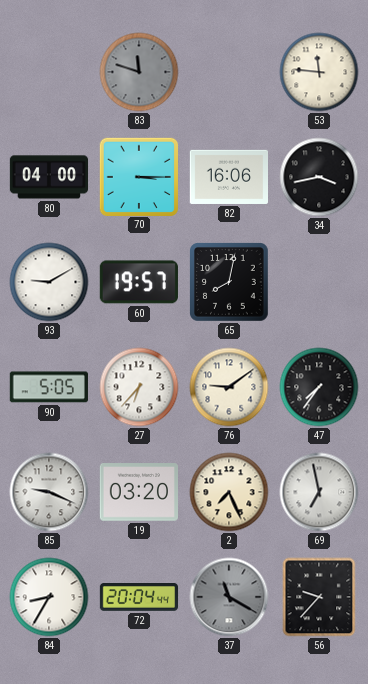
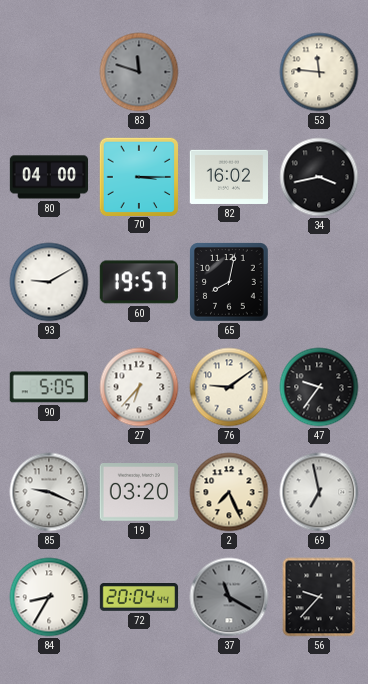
82: 16:06 -> 16:02
47: 7:36 -> 9:36
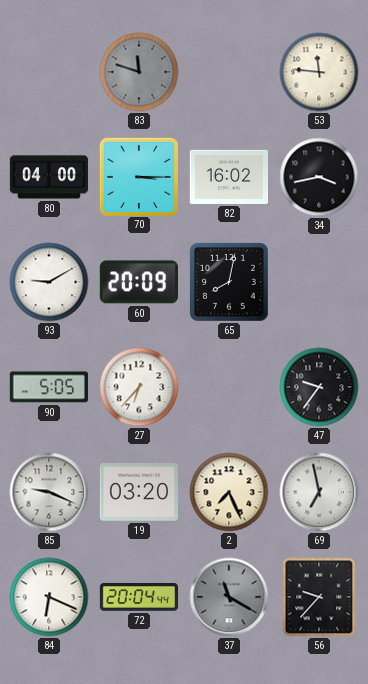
60: 19:57 -> 20:09
76: 9:09 -> none
84: 8:35 -> 6:19
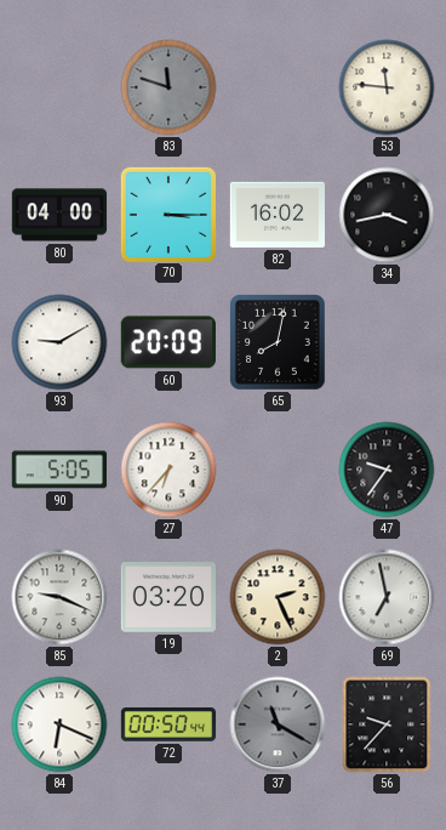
2: 7:26 -> 2:26
72: 20:04 -> 00:50
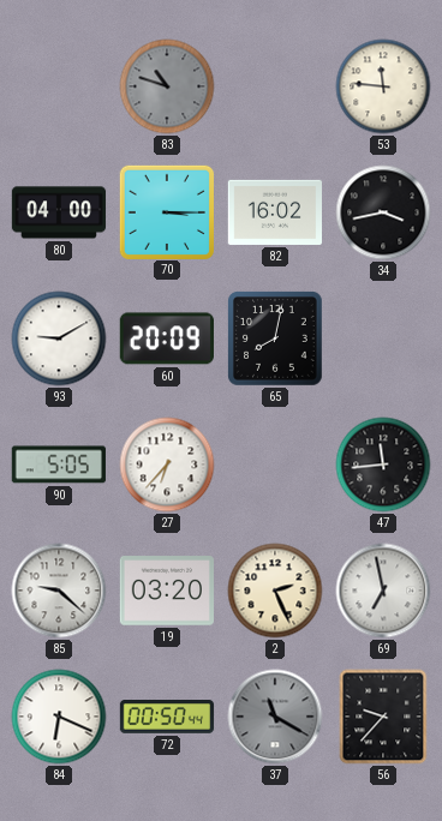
83: 11:48 -> 10:48
47: 9:36 -> 11:44
85: 9:19 -> 9:22
